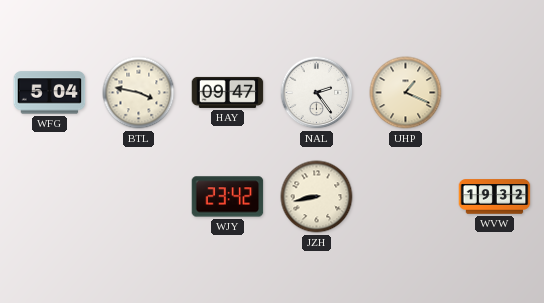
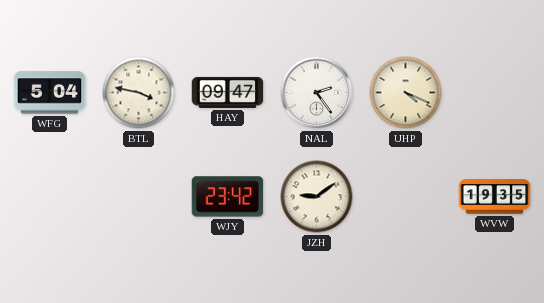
UHP: 1:19 -> 4:19
JZH: 8:43 -> 9:09
WVW: 19:32 -> 19:35
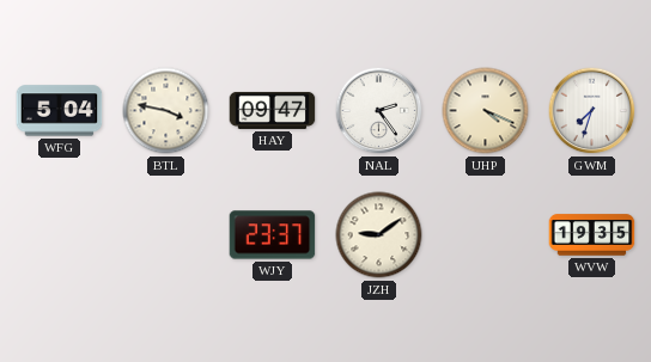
GWM: none -> 7:33
WJY: 23:42 -> 23:37
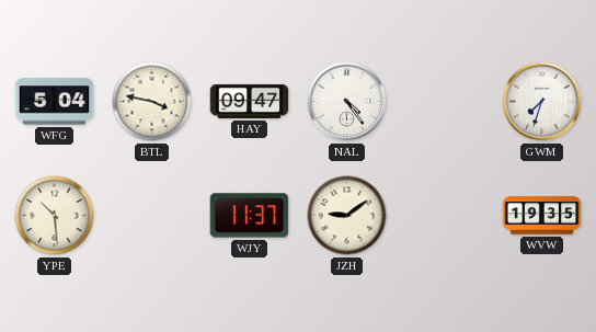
NAL: 2:24 -> 4:24
UHP: 4:19 -> none
YPE: none -> 10:29
WJY: 23:37 -> 11:37
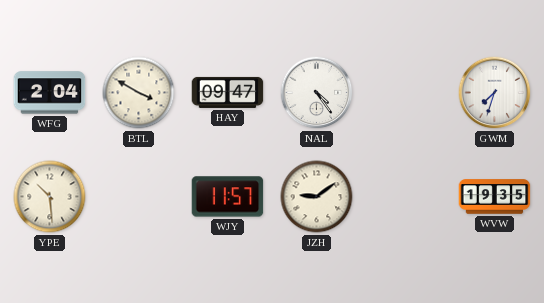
WFG: 5:04 -> 2:04
BTL: 3:47 -> 3:50
WJY: 11:37 -> 11:57
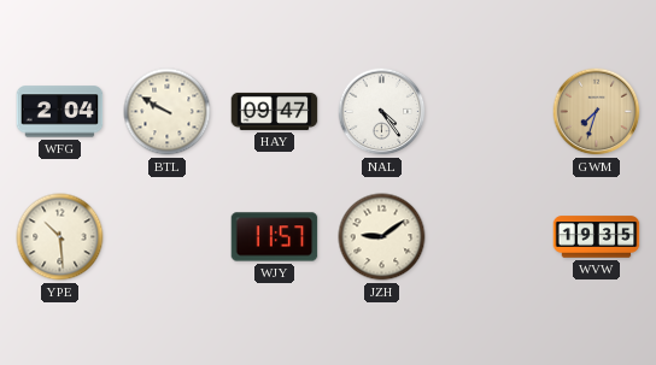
BTL: 3:50 -> 9:50
GWM dial: white -> champagne
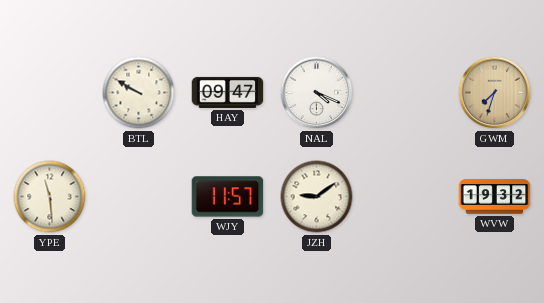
WFG: 2:04 -> none
NAL: 4:24 -> 4:19
YPE: 10:29 -> 11:29
WVW: 19:35 -> 19:32
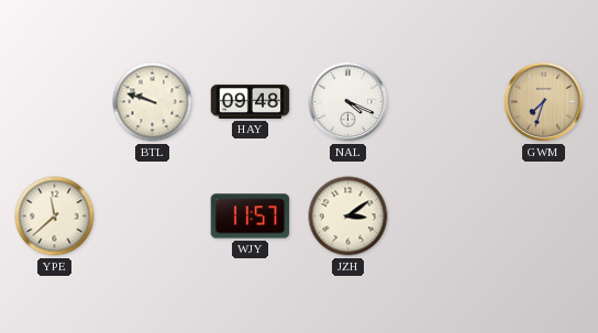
BTL: 9:50 -> 9:48
HAY: 09:47 -> 09:48
YPE: 11:29 -> 11:38
JZH: 9:09 -> 3:09
WVW: 19:32 -> none
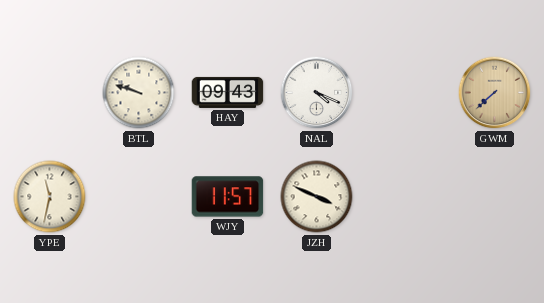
HAY: 09:48 -> 09:43
GWM: 7:33 -> 7:38
YPE: 11:38 -> 11:32
JZH: 3:09 -> 3:49
